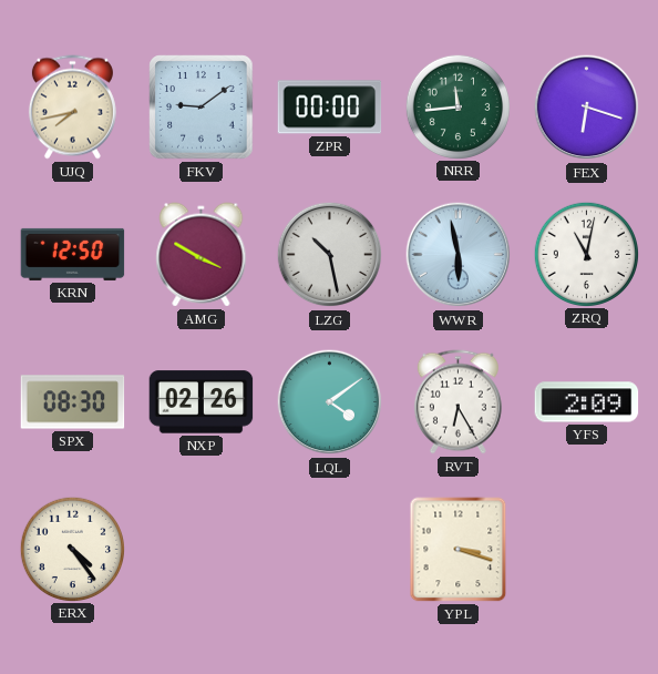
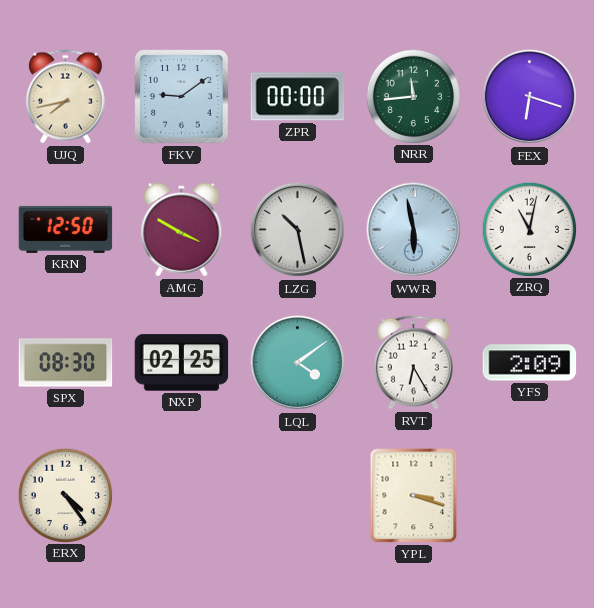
NXP: 02:26 -> 02:25
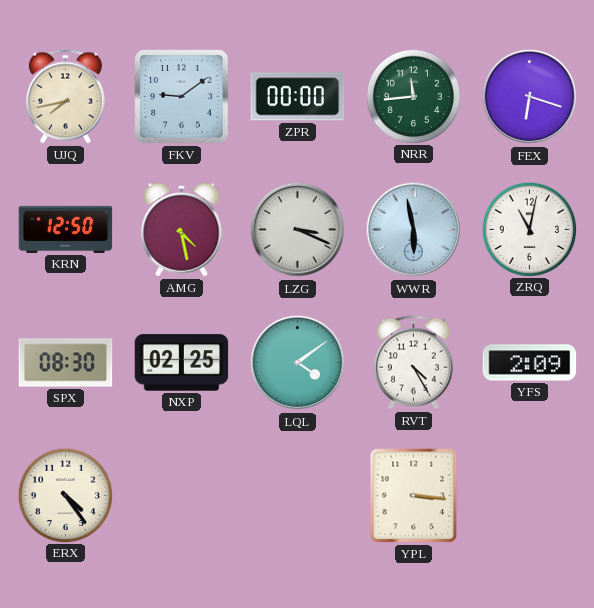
AMG: 3:50 -> 4:28
LZG: 10:28 -> 3:19
RVT: 6:25 -> 4:25
YPL: 3:18 -> 3:16
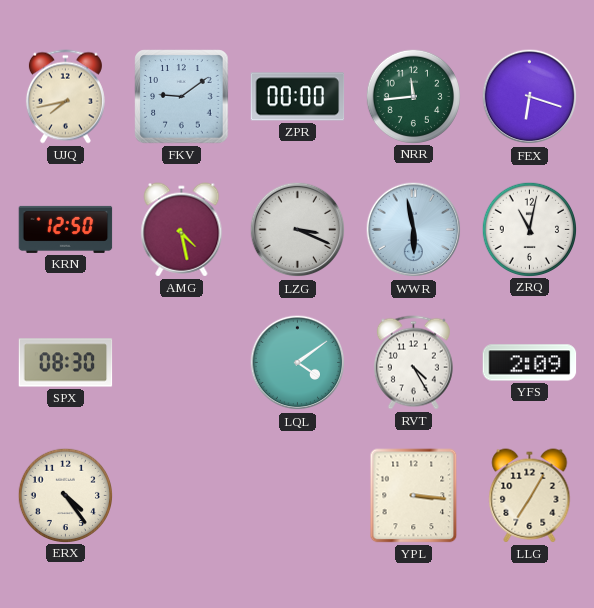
NXP: 02:25 -> none
LLG: none -> 7:05
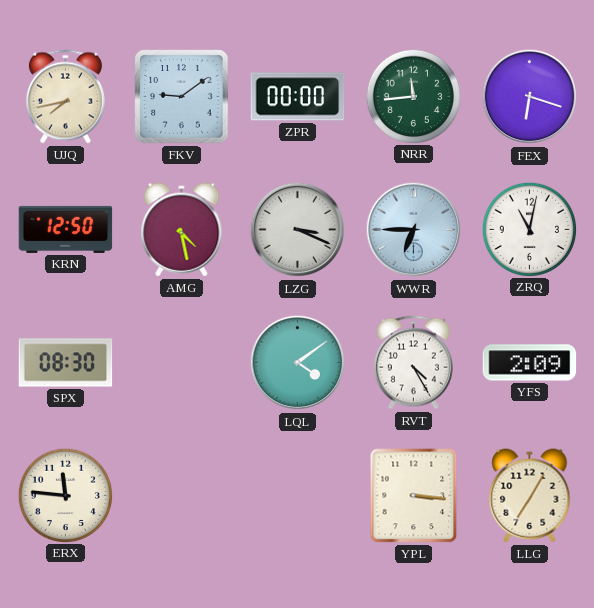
WWR: 5:58 -> 6:45
ERX: 4:24 -> 11:46
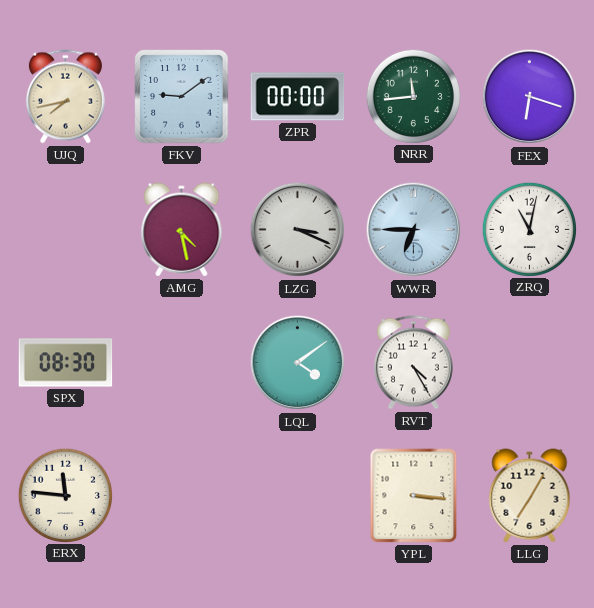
KRN: 12:50 -> none
YFS: 2:09 -> none
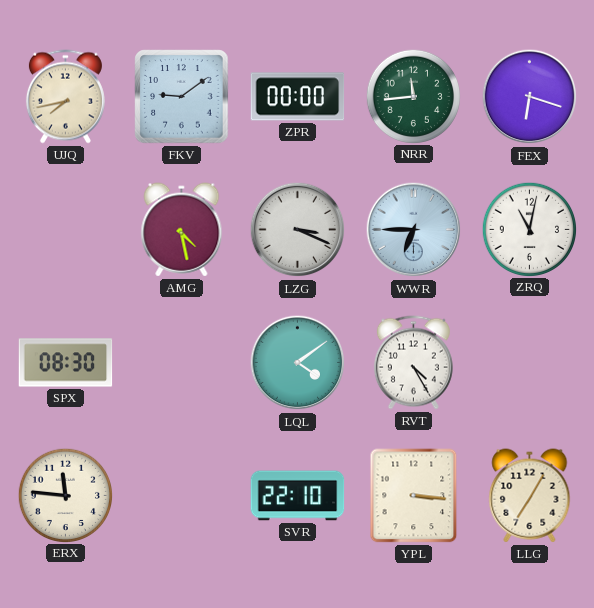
SVR: none -> 22:10
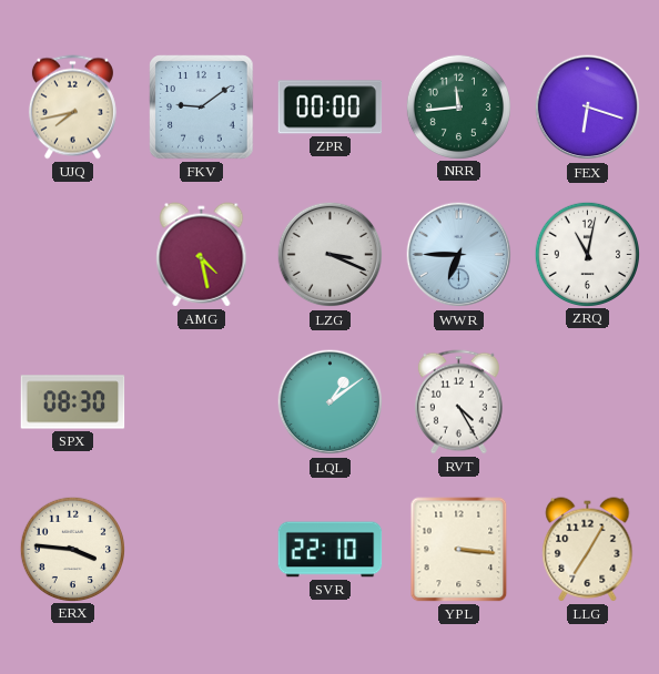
LQL: 4:09 -> 1:09
ERX: 11:46 -> 3:46
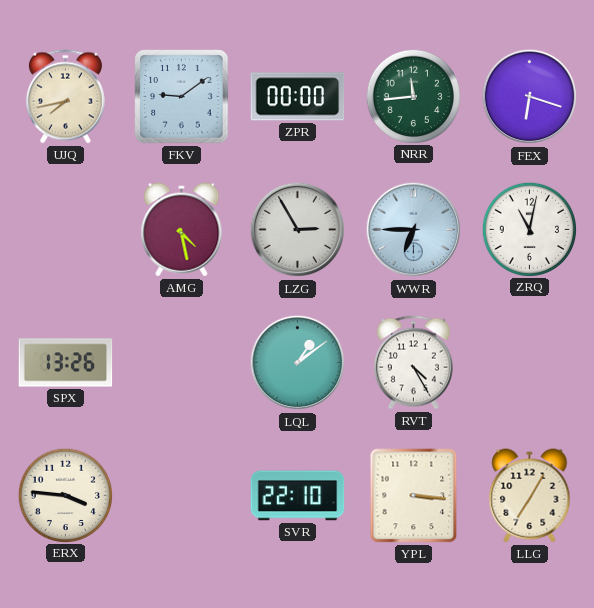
LZG: 3:19 -> 2:55
SPX: 08:30 -> 13:26
